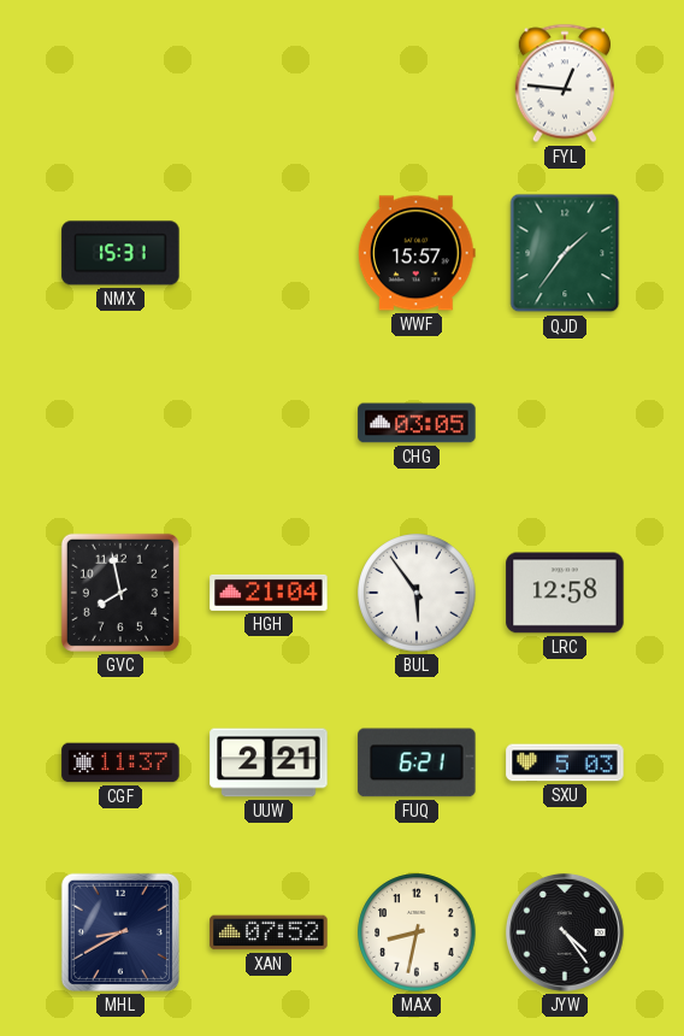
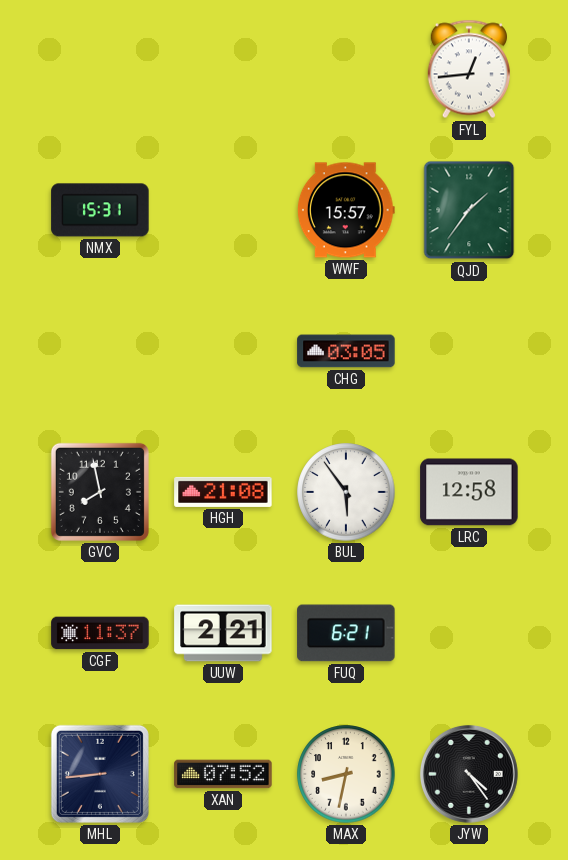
FYL: 12:46 -> 12:44
HGH: 21:04 -> 21:08
SXU: 5:03 -> none
MHL: 8:40 -> 8:44
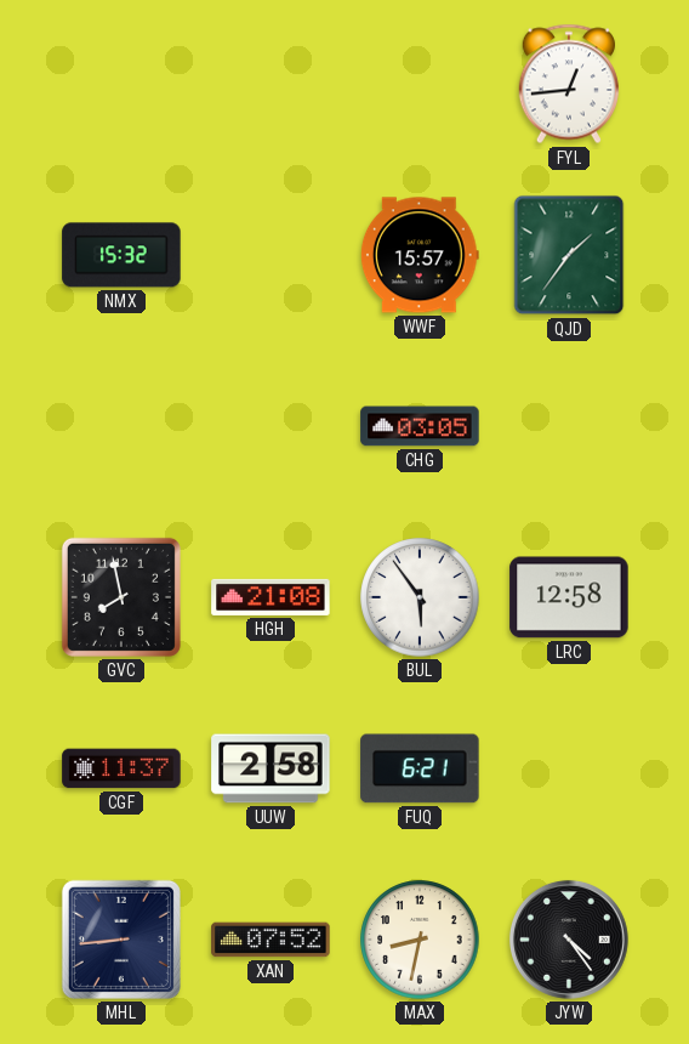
NMX: 15:31 -> 15:32
UUW: 2:21 -> 2:58
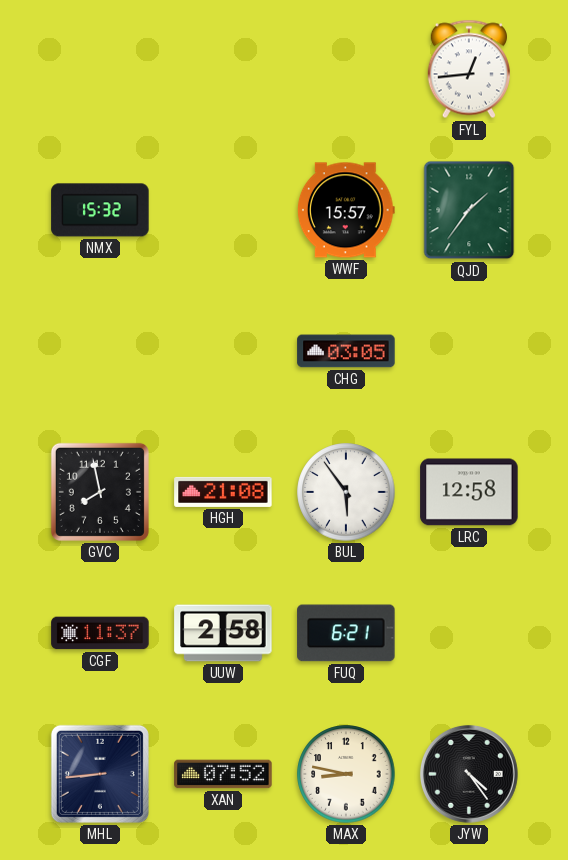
MAX: 8:32 -> 8:47
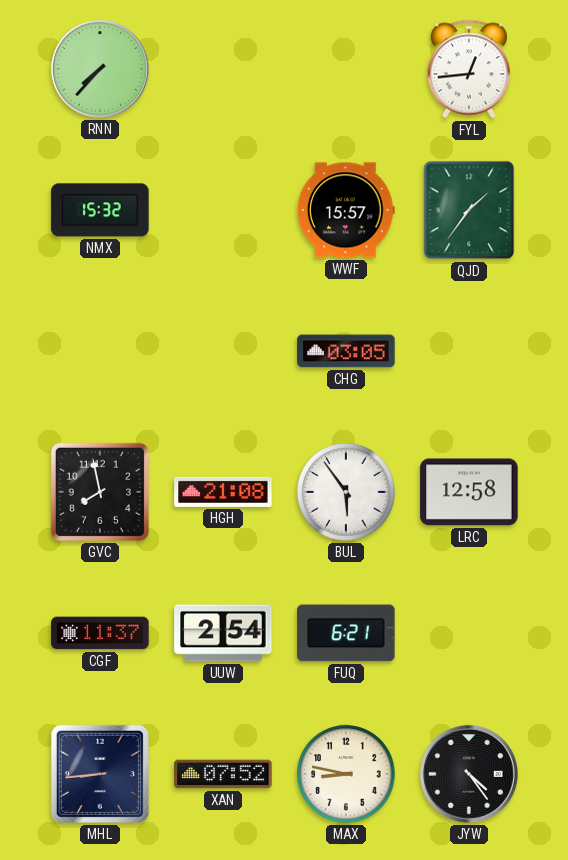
RNN: none -> 7:37
UUW: 2:58 -> 2:54
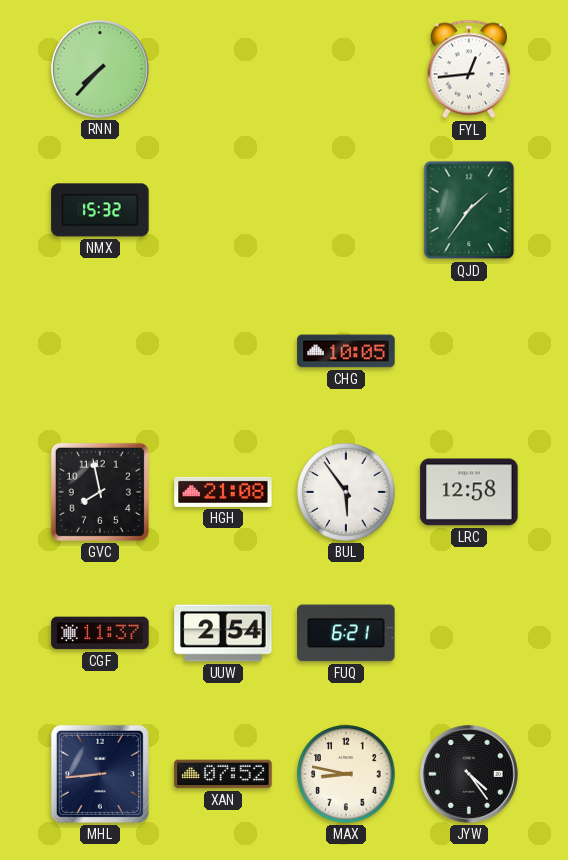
WWF: 15:57 -> none
CHG: 03:05 -> 10:05
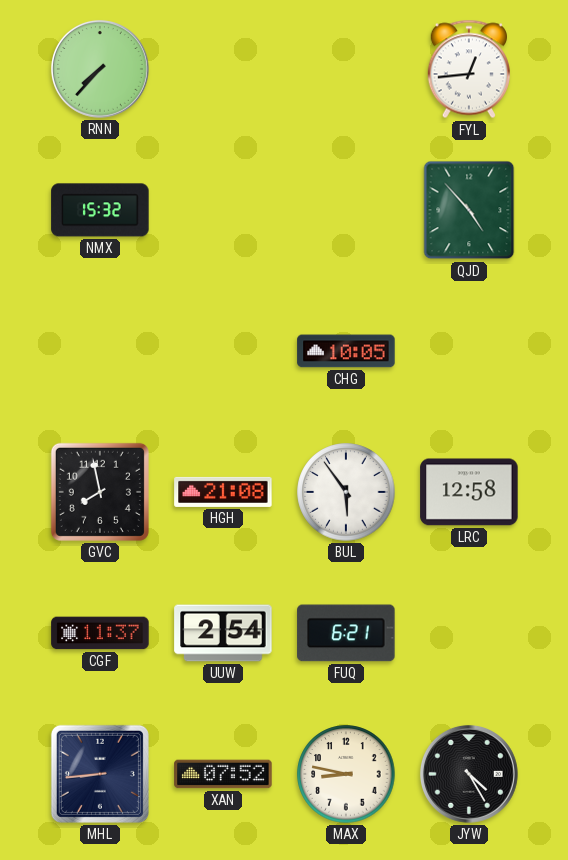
QJD: 1:36 -> 4:53
JYW: 4:24 -> 4:25
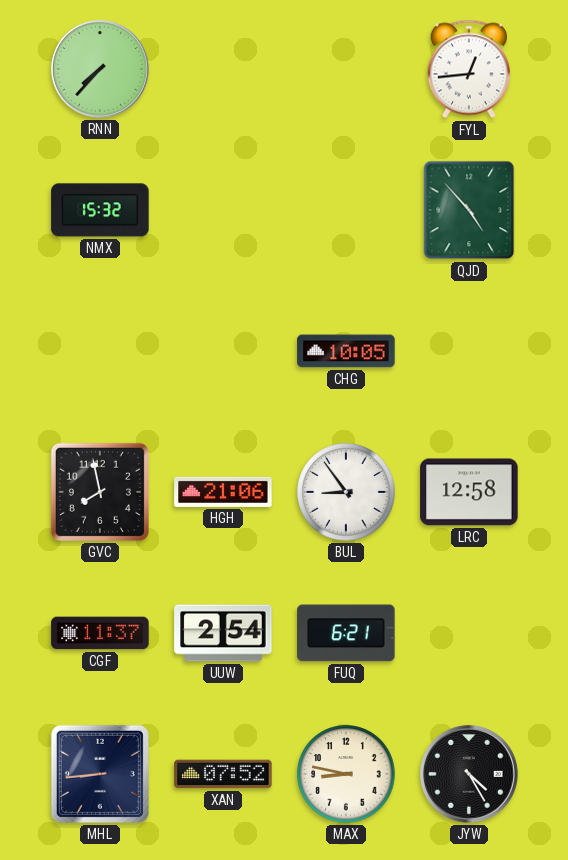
HGH: 21:08 -> 21:06
BUL: 5:54 -> 8:54
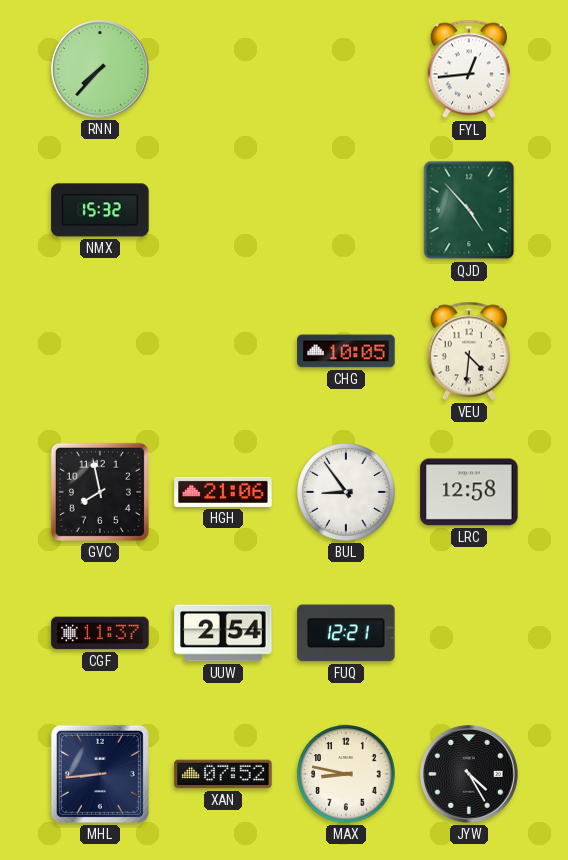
VEU: none -> 4:31
FUQ: 6:21 -> 12:21
